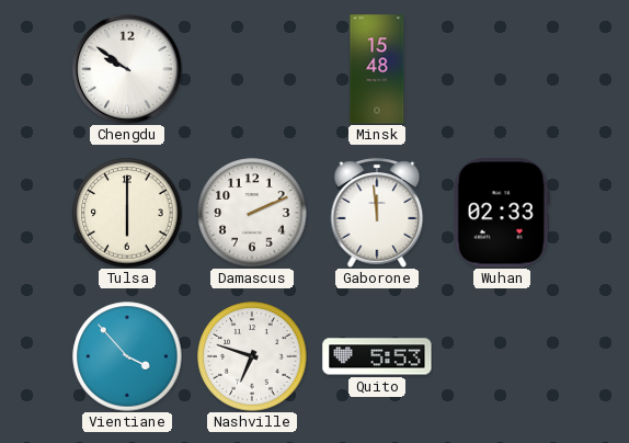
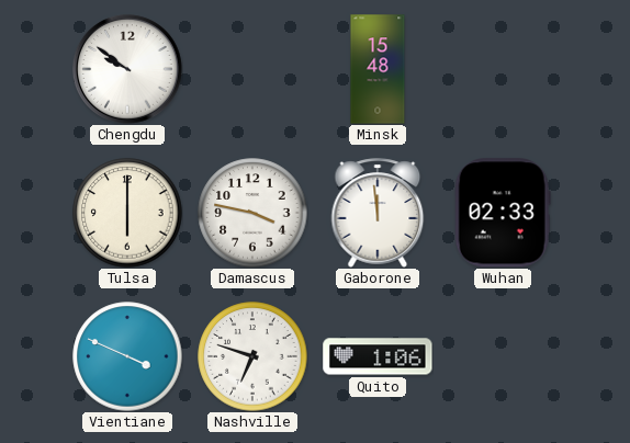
Damascus: 2:11 -> 3:47
Vientiane: 3:53 -> 3:49
Quito: 5:53 -> 1:06
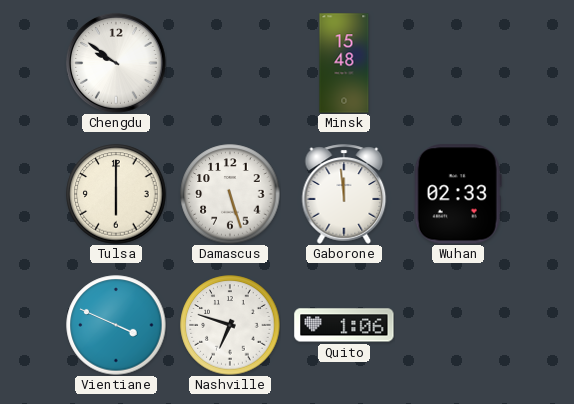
Damascus: 3:47 -> 5:27
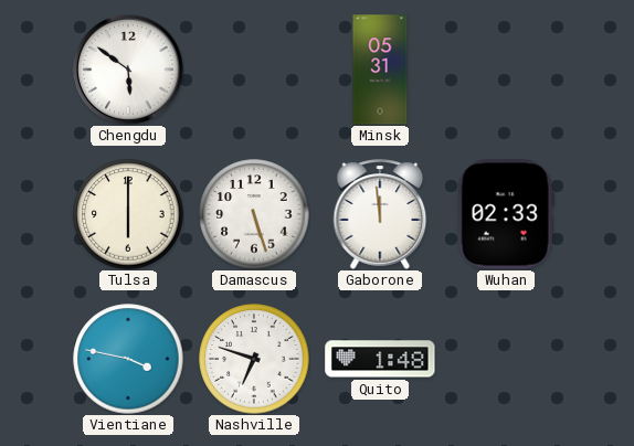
Chengdu: 9:51 -> 5:51
Minsk: 15:48 -> 05:31
Vientiane: 3:49 -> 3:47
Quito: 1:06 -> 1:48
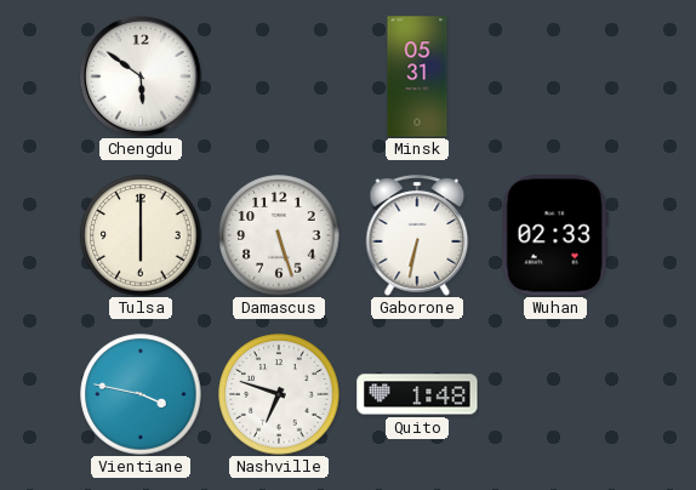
Gaborone: 11:59 -> 6:32
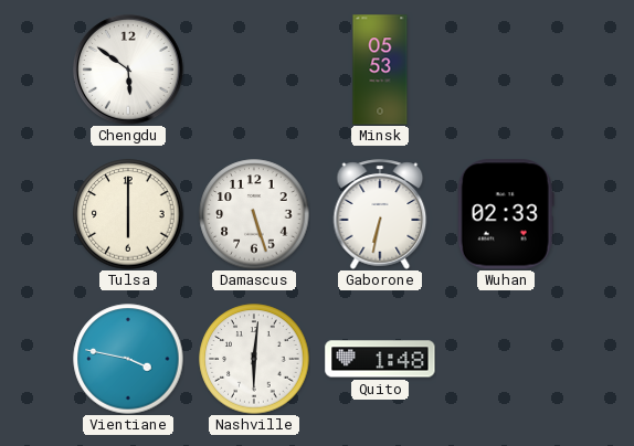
Minsk: 05:31 -> 05:53
Nashville: 6:48 -> 6:01
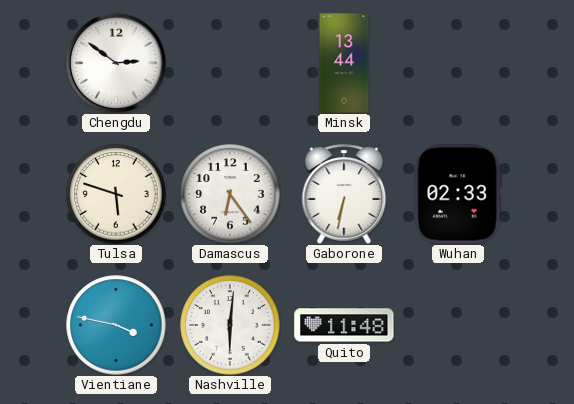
Chengdu: 5:51 -> 2:51
Minsk: 05:53 -> 13:44
Tulsa: 6:00 -> 5:48
Damascus: 5:27 -> 6:24
Quito: 1:48 -> 11:48
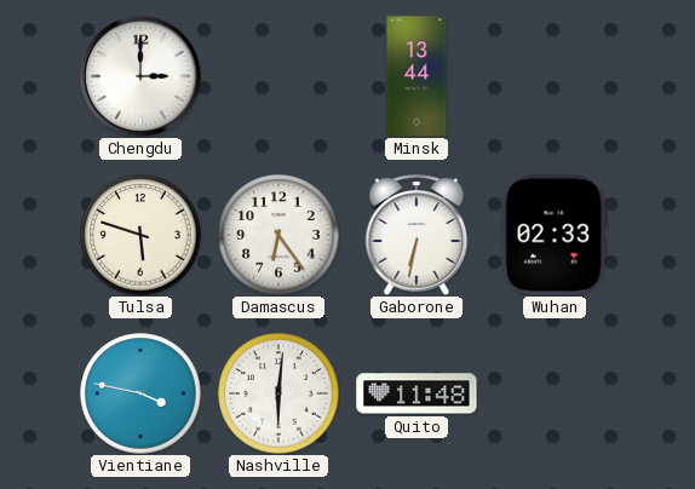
Chengdu: 2:51 -> 3:00
